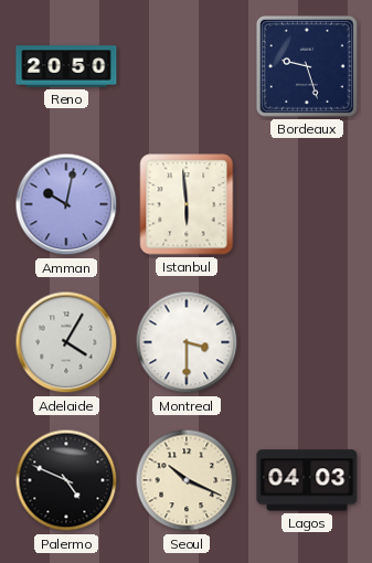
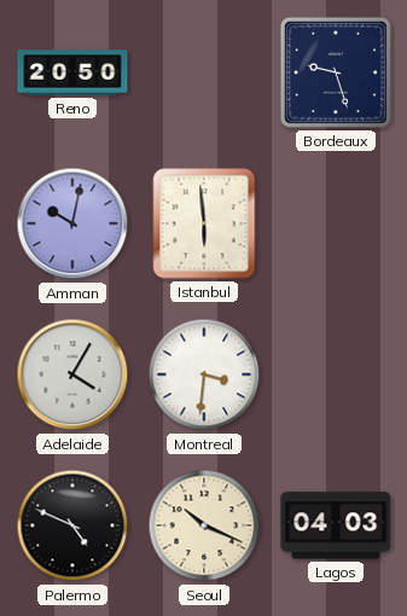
Montreal: 3:30 -> 3:31
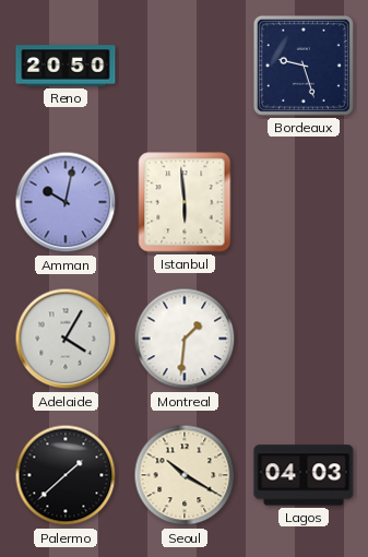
Montreal: 3:31 -> 1:31
Palermo: 4:49 -> 1:38
Seoul: 10:19 -> 10:20
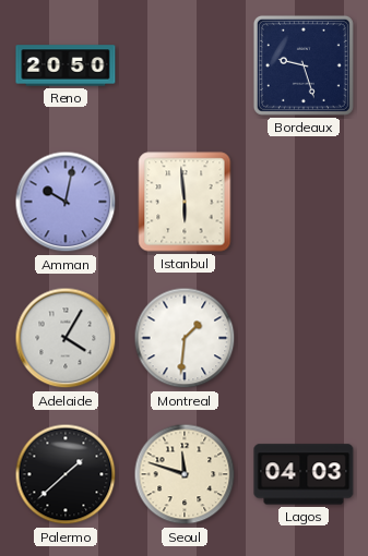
Seoul: 10:20 -> 11:48
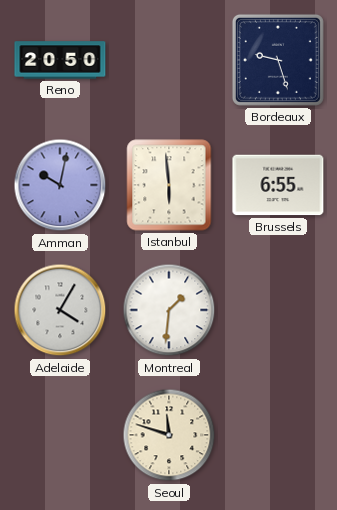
Brussels: none -> 6:55
Palermo: 1:38 -> none
Lagos: 04:03 -> none
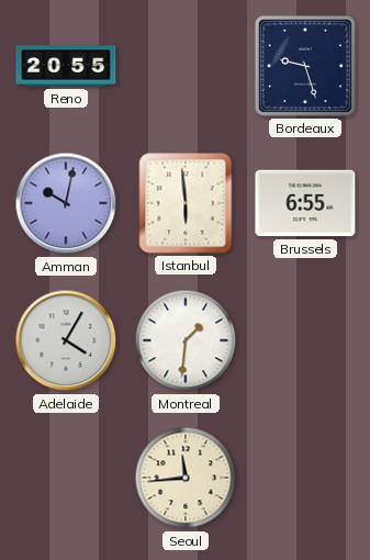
Reno: 20:50 -> 20:55
Seoul: 11:48 -> 11:44
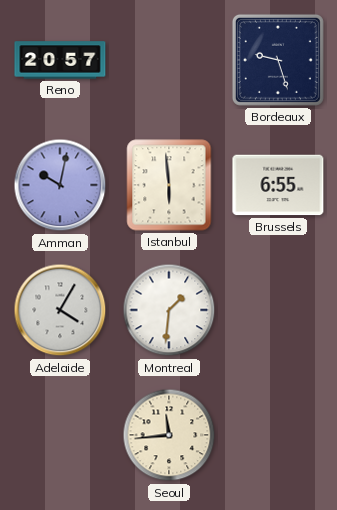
Reno: 20:55 -> 20:57
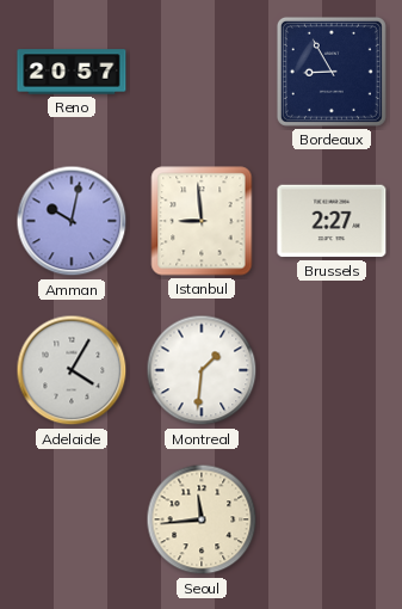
Bordeaux: 9:27 -> 8:55
Istanbul: 5:59 -> 8:59
Brussels: 6:55 -> 2:27
